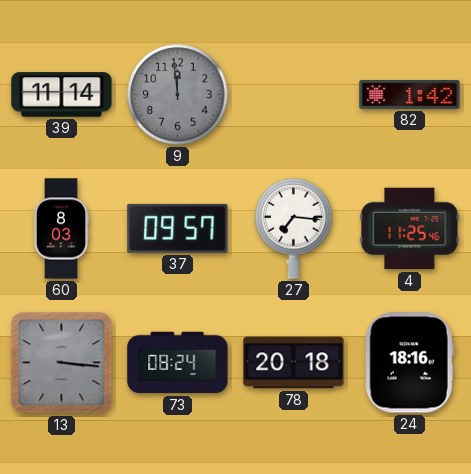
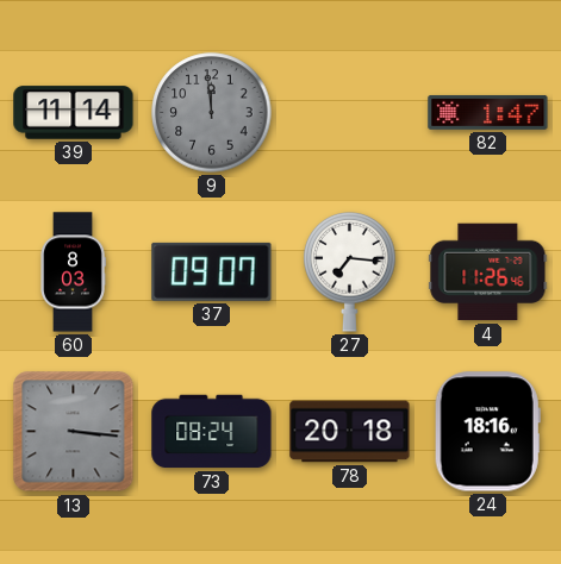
82: 1:42 -> 1:47
37: 09:57 -> 09:07
4: 11:25 -> 11:26
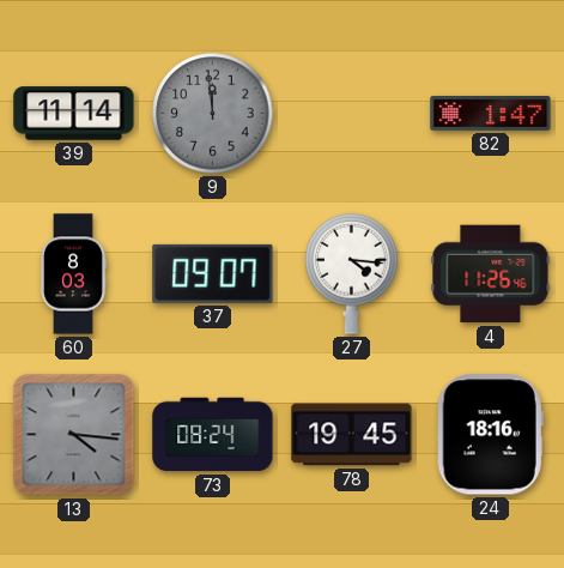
27: 7:16 -> 4:16
13: 3:16 -> 4:16
78: 20:18 -> 19:45
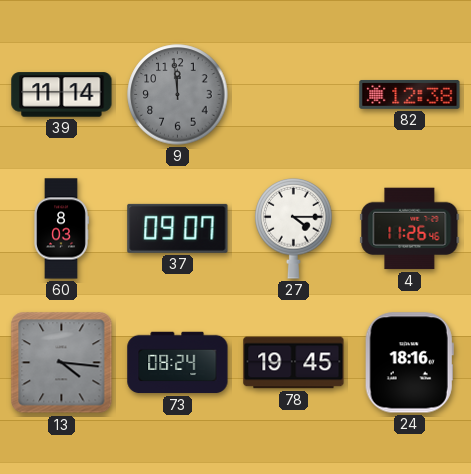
82: 1:47 -> 12:38
27: 4:16 -> 4:15
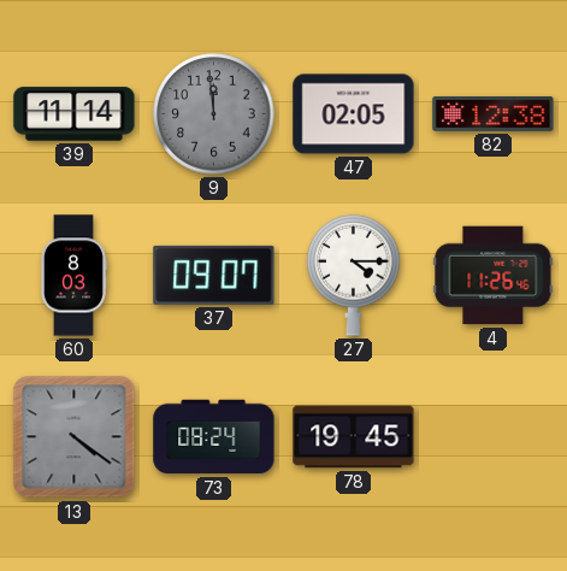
47: none -> 02:05
13: 4:16 -> 4:21
24: 18:16 -> none
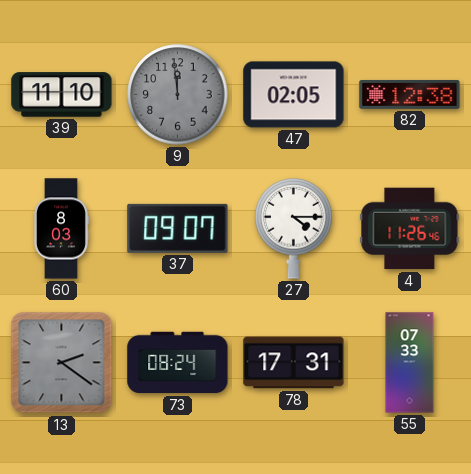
39: 11:14 -> 11:10
13: 4:21 -> 2:21
78: 19:45 -> 17:31
55: none -> 07:33
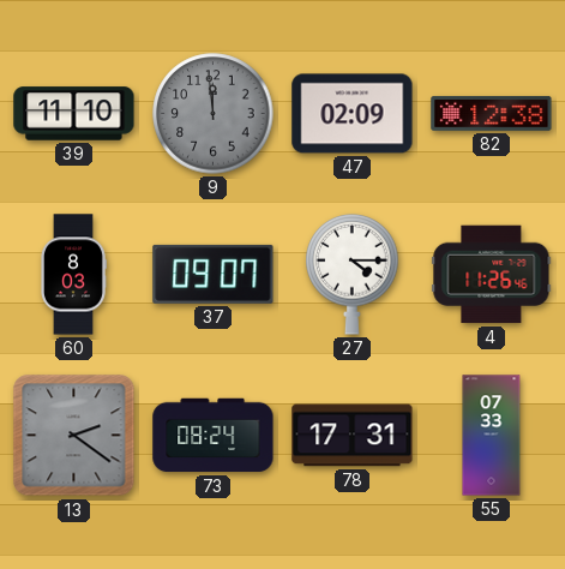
47: 02:05 -> 02:09
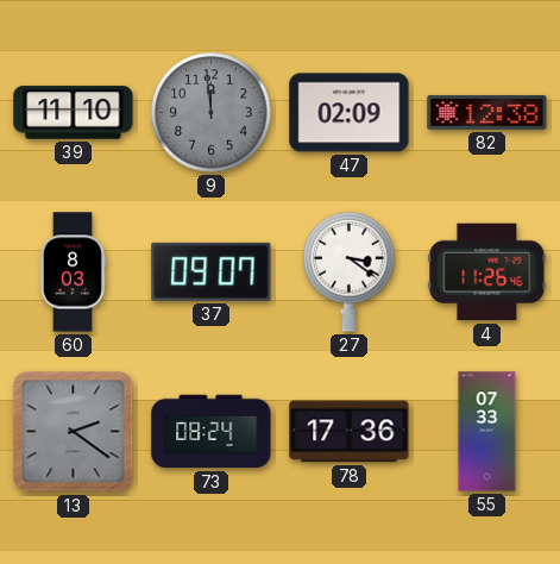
27: 4:15 -> 3:21
78: 17:31 -> 17:36
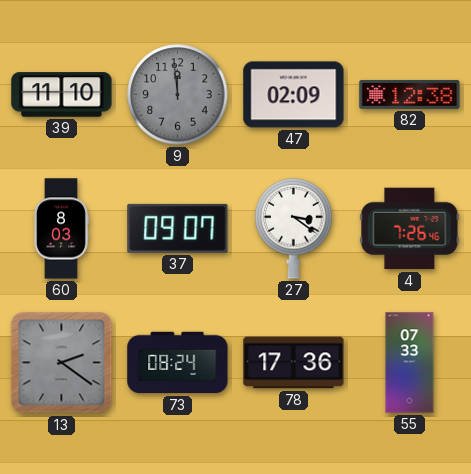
4: 11:26 -> 7:26
